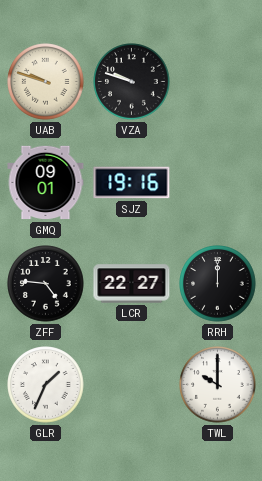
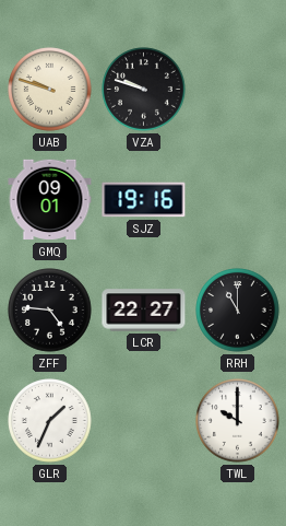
RRH: 12:00 -> 11:00
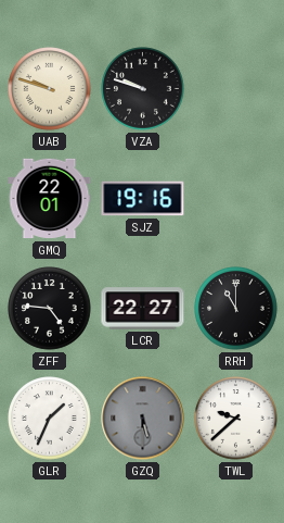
GMQ: 09:01 -> 22:01
GZQ: none -> 5:30
TWL: 10:00 -> 9:38
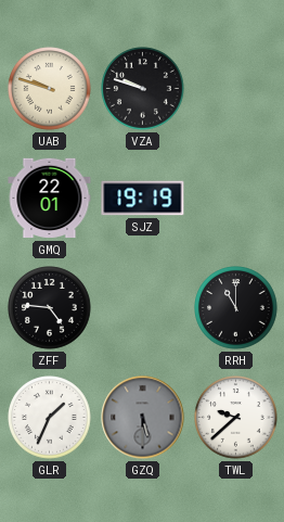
SJZ: 19:16 -> 19:19
LCR: 22:27 -> none
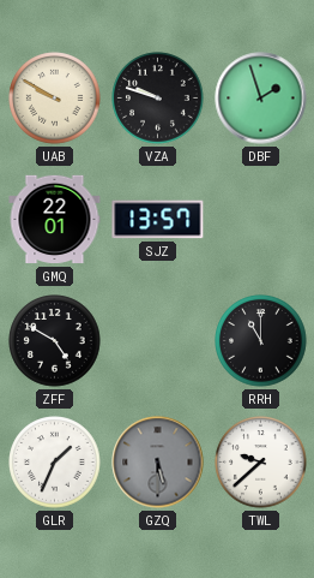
UAB: 9:48 -> 9:50
DBF: none -> 1:57
SJZ: 19:19 -> 13:57
ZFF: 4:46 -> 4:50
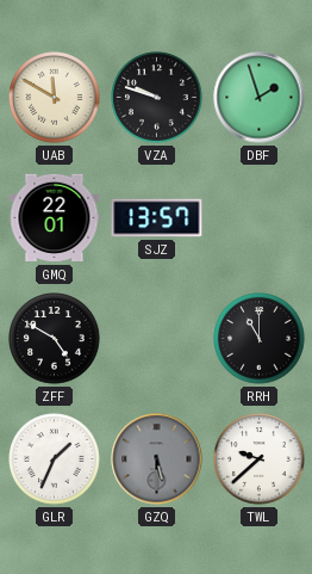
UAB: 9:50 -> 11:50
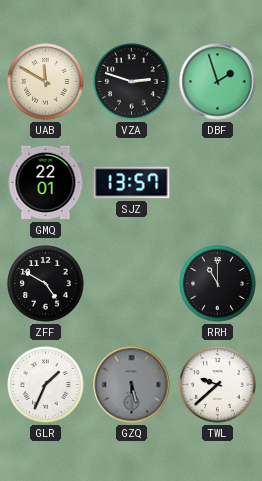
VZA: 9:48 -> 2:48
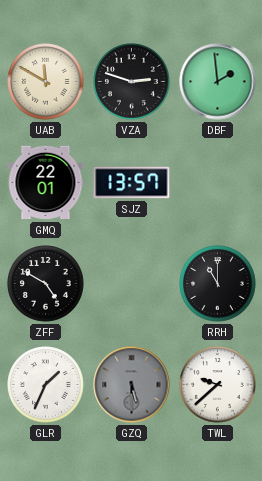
DBF: 1:57 -> 1:59
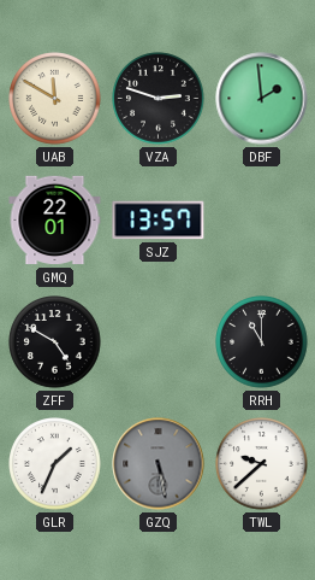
GZQ: 5:30 -> 5:28
